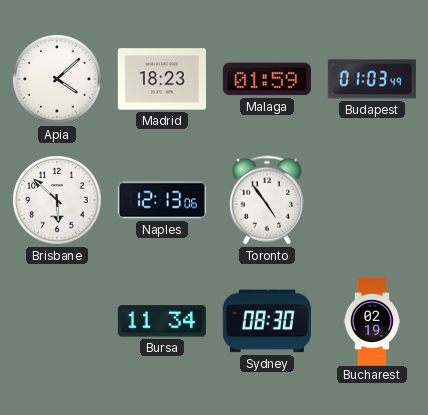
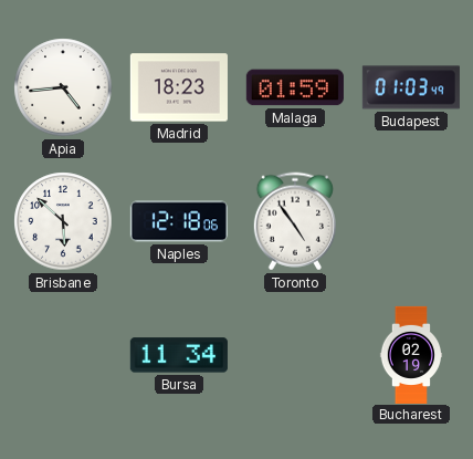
Apia: 4:08 -> 4:44
Naples: 12:13 -> 12:18
Sydney: 08:30 -> none
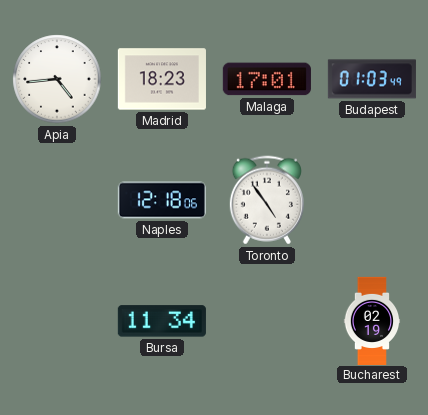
Malaga: 01:59 -> 17:01
Brisbane: 5:52 -> none
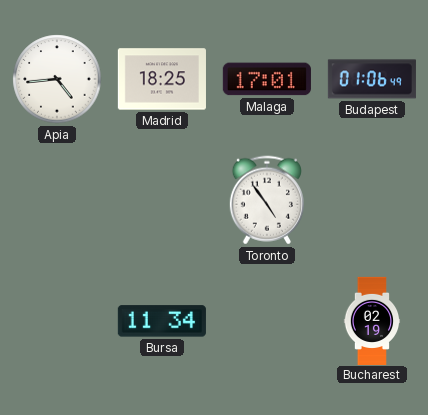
Madrid: 18:23 -> 18:25
Budapest: 01:03 -> 01:06
Naples: 12:18 -> none
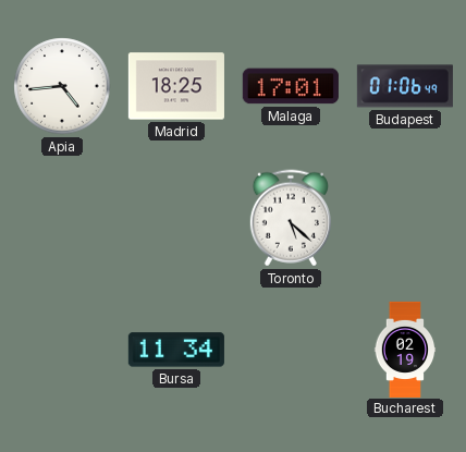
Toronto: 4:54 -> 5:22
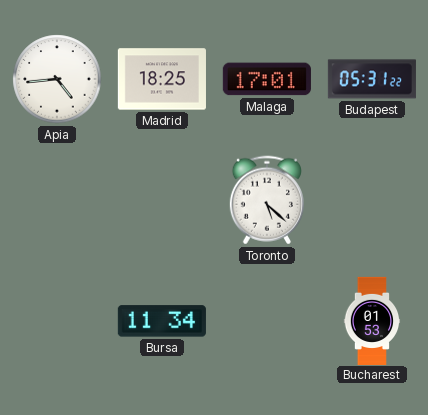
Budapest: 01:06 -> 05:31
Bucharest: 02:19 -> 01:53
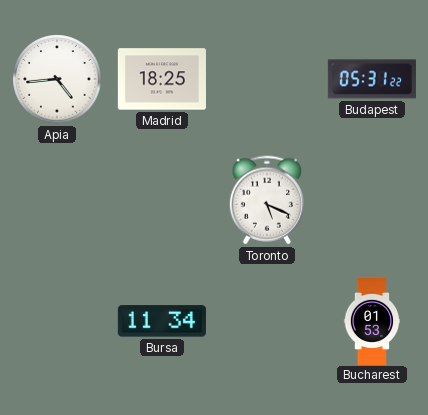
Malaga: 17:01 -> none
Toronto: 5:22 -> 5:19
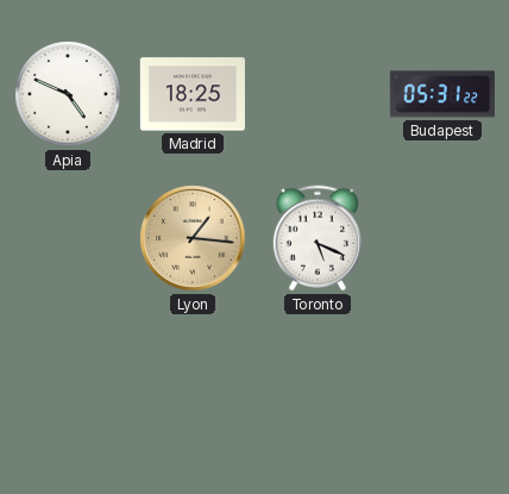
Apia: 4:44 -> 4:49
Lyon: none -> 1:16
Bursa: 11:34 -> none
Bucharest: 01:53 -> none
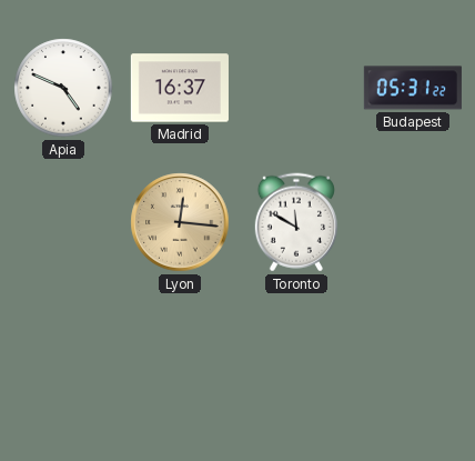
Madrid: 18:25 -> 16:37
Lyon: 1:16 -> 12:16
Toronto: 5:19 -> 11:50
